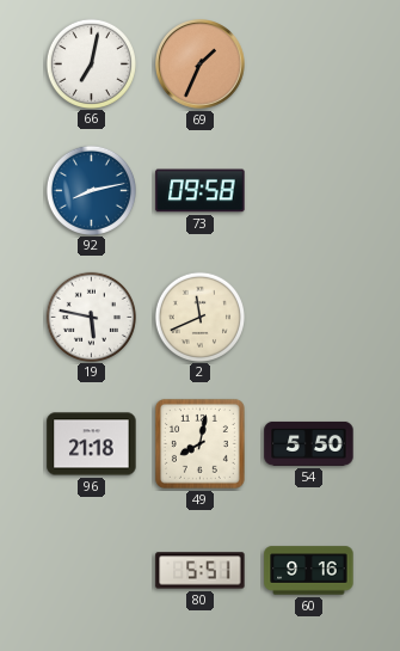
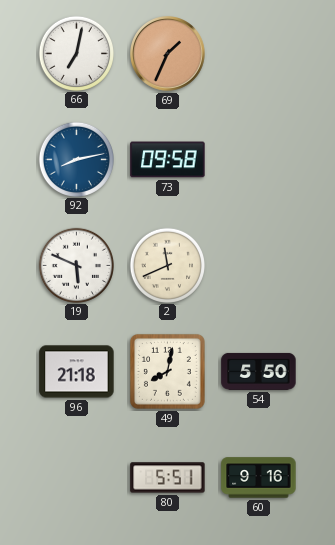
19: 5:47 -> 5:49
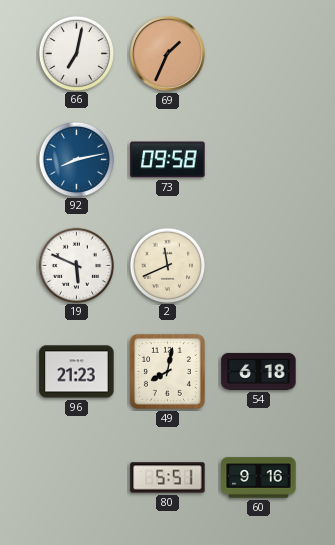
96: 21:18 -> 21:23
54: 5:50 -> 6:18
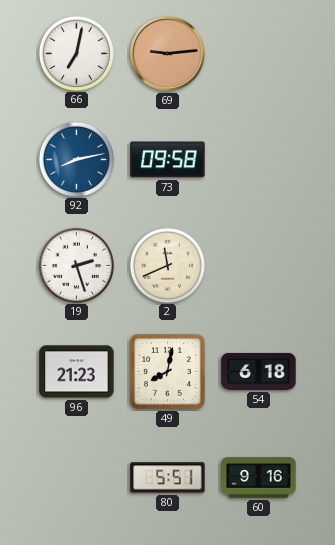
69: 1:34 -> 9:14
19: 5:49 -> 2:27
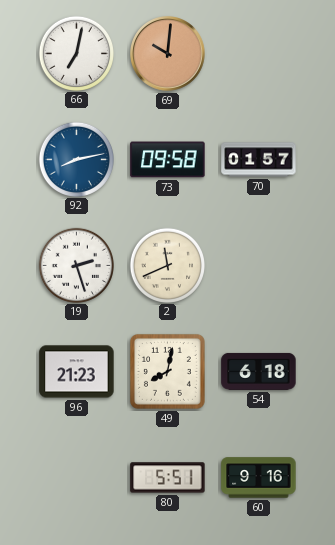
69: 9:14 -> 10:01
70: none -> 01:57
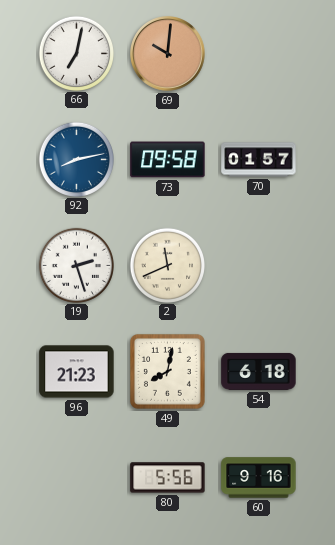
80: 5:51 -> 5:56
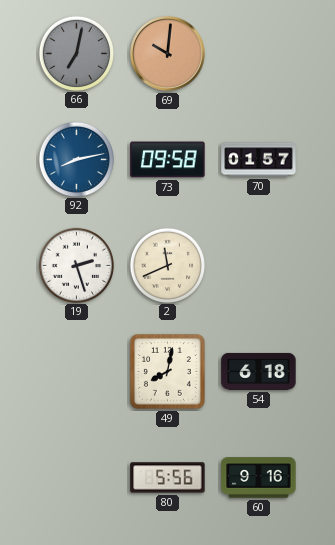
66 dial: white -> grey
96: 21:23 -> none
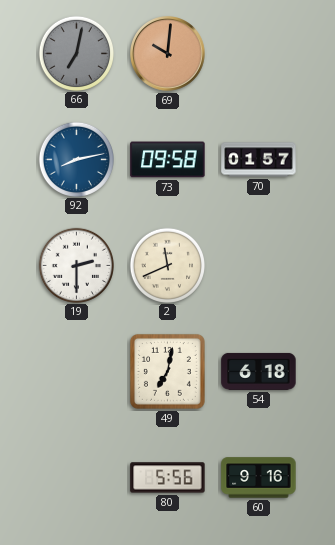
19: 2:27 -> 2:30
49: 8:02 -> 7:02
